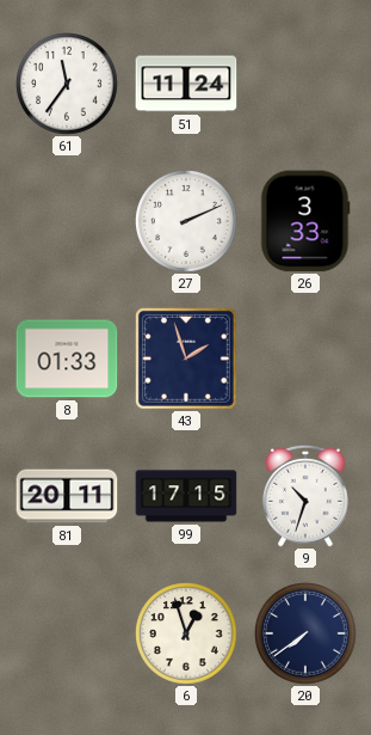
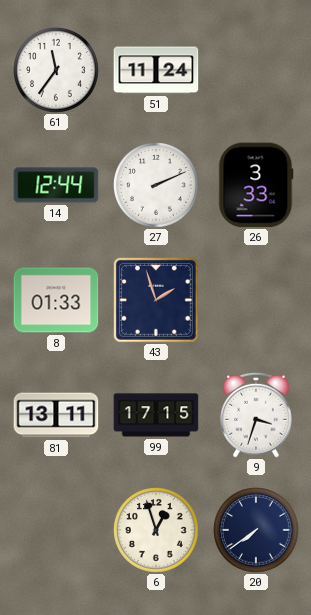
14: none -> 12:44
81: 20:11 -> 13:11
9: 10:33 -> 3:33
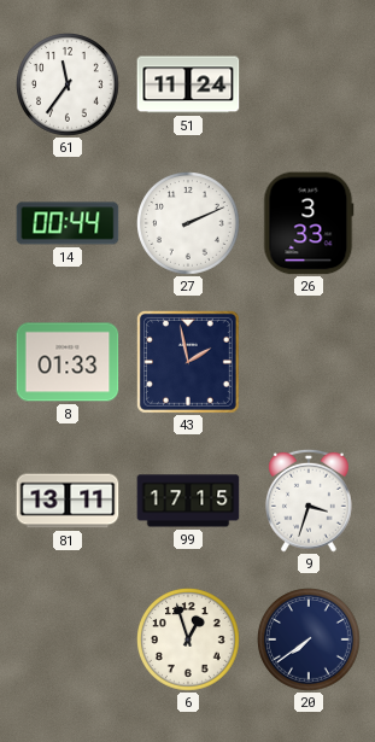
14: 12:44 -> 00:44
43: 1:57 -> 1:58
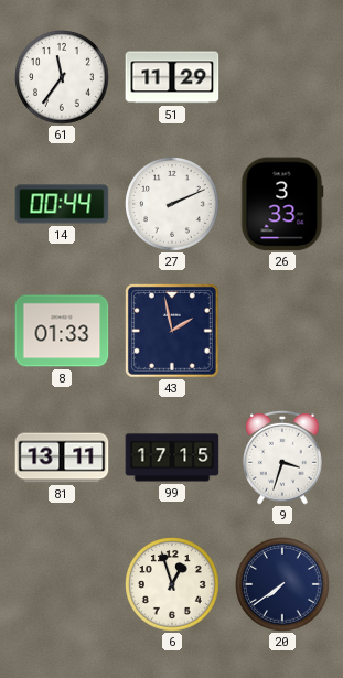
51: 11:24 -> 11:29
